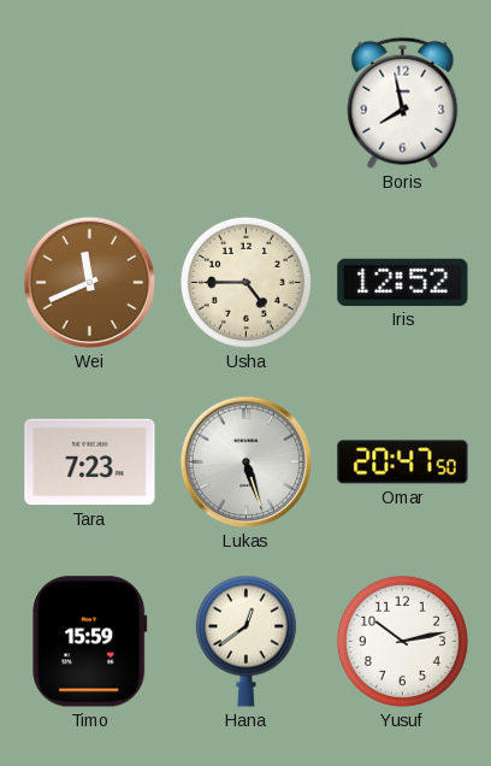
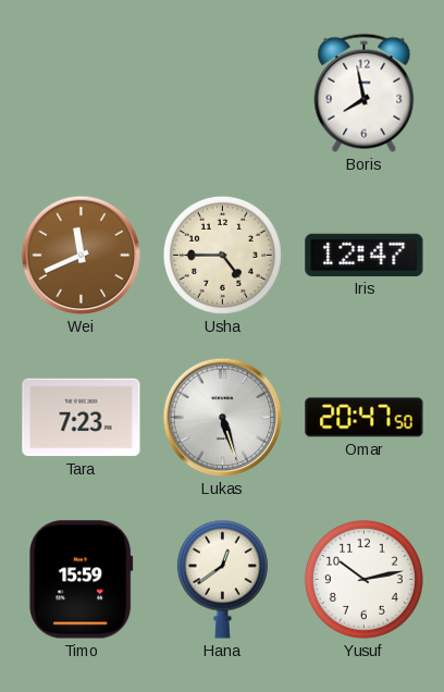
Iris: 12:52 -> 12:47
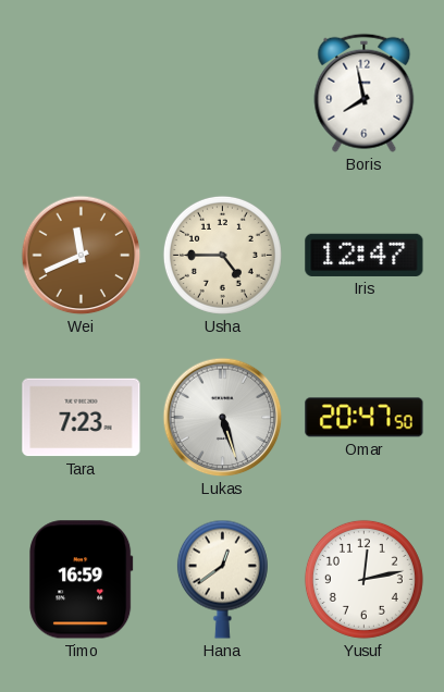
Timo: 15:59 -> 16:59
Yusuf: 10:13 -> 12:13
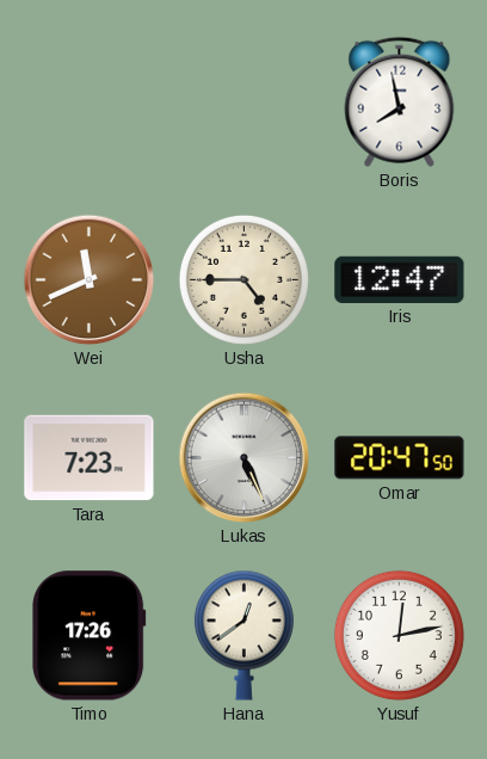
Lukas: 5:27 -> 5:26
Timo: 16:59 -> 17:26
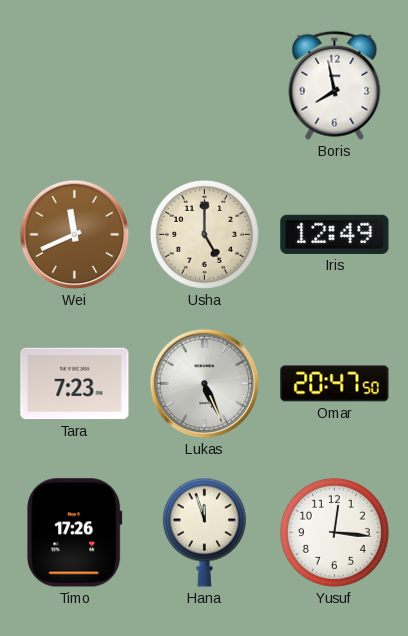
Usha: 4:45 -> 5:00
Iris: 12:47 -> 12:49
Hana: 12:39 -> 11:57
Yusuf: 12:13 -> 12:16
